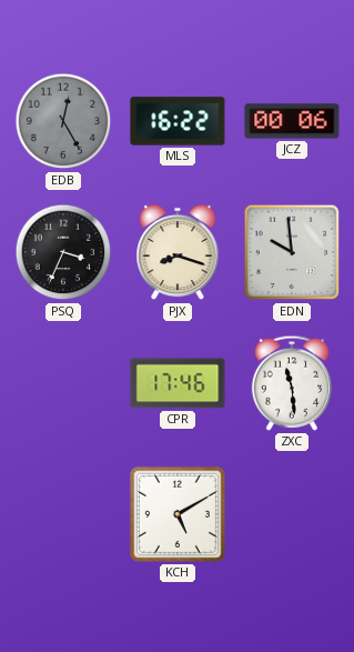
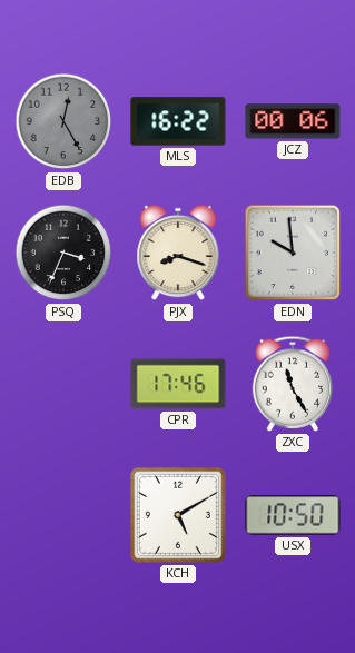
ZXC: 11:29 -> 11:25
USX: none -> 10:50
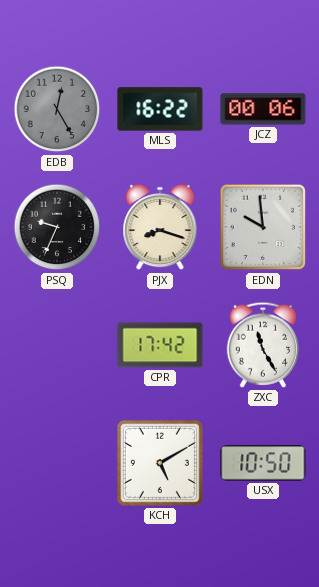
PSQ: 3:34 -> 9:34
CPR: 17:46 -> 17:42
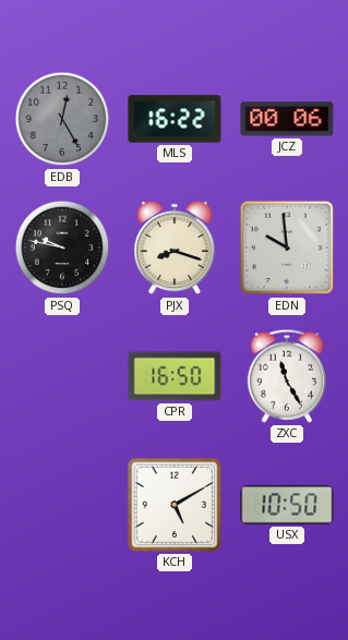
PSQ: 9:34 -> 9:47
CPR: 17:42 -> 16:50
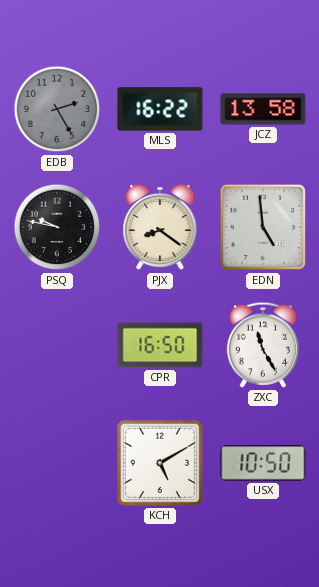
EDB: 12:25 -> 2:25
JCZ: 00:06 -> 13:58
PJX: 8:18 -> 8:21
EDN: 9:59 -> 4:59
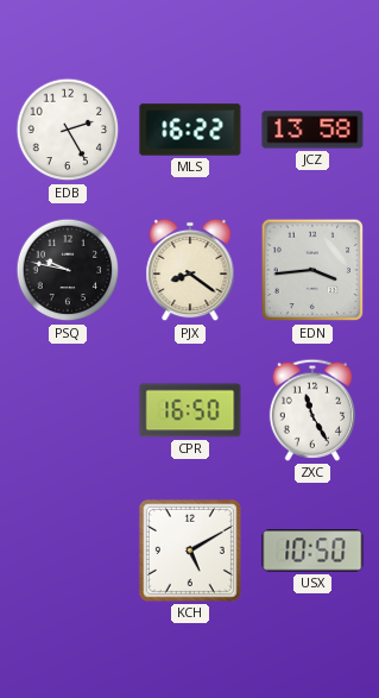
EDB dial: grey -> white
EDN: 4:59 -> 3:44
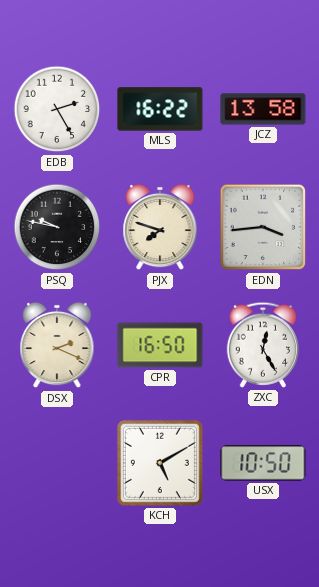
PJX: 8:21 -> 7:48
DSX: none -> 2:19
ZXC: 11:25 -> 12:25
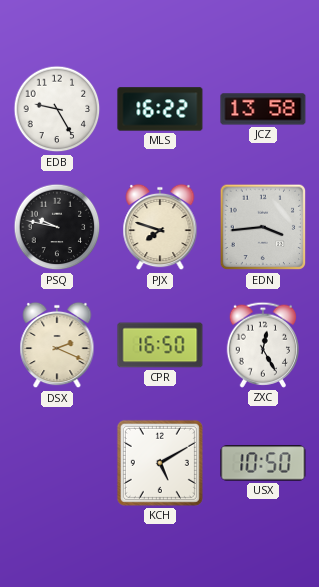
EDB: 2:25 -> 9:25
